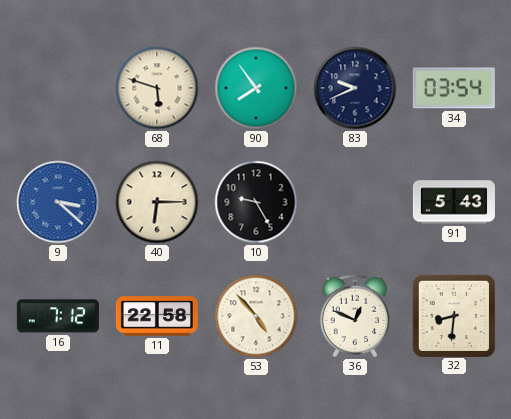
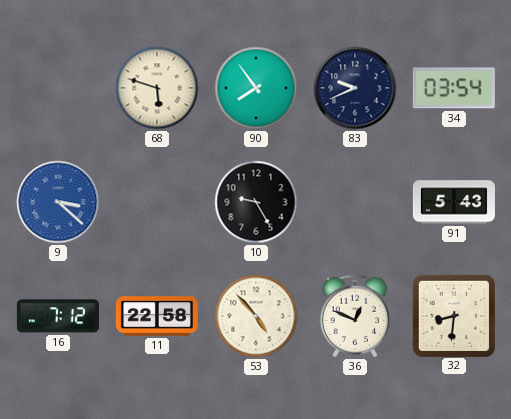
40: 6:15 -> none
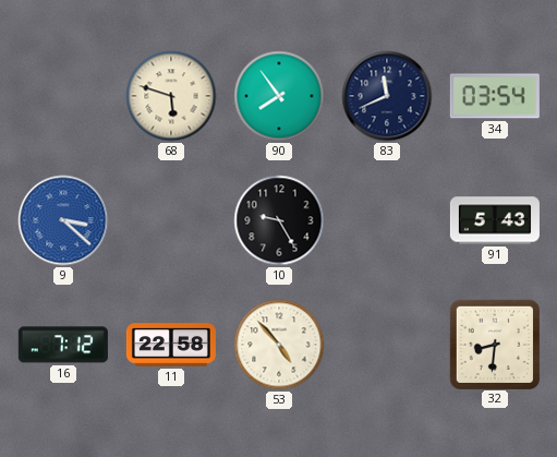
83: 9:41 -> 11:41
36: 12:49 -> none
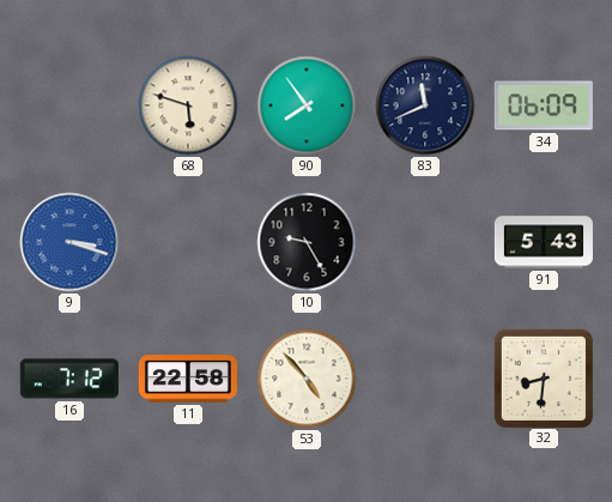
34: 03:54 -> 06:09
9: 3:22 -> 3:18
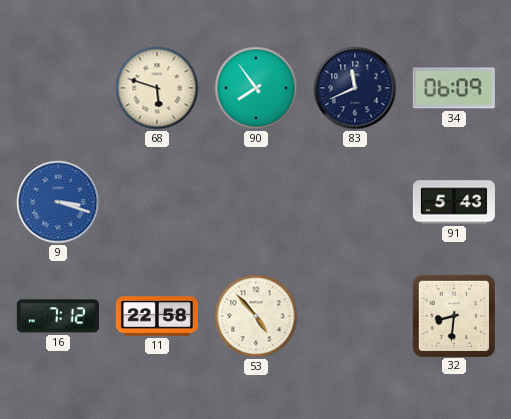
10: 9:25 -> none
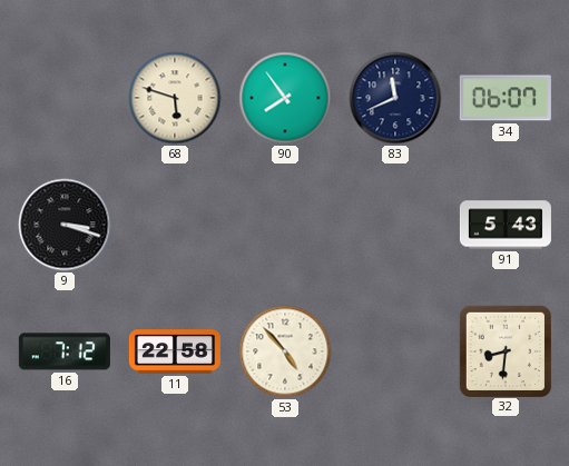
34: 06:09 -> 06:07
9 dial: blue -> black
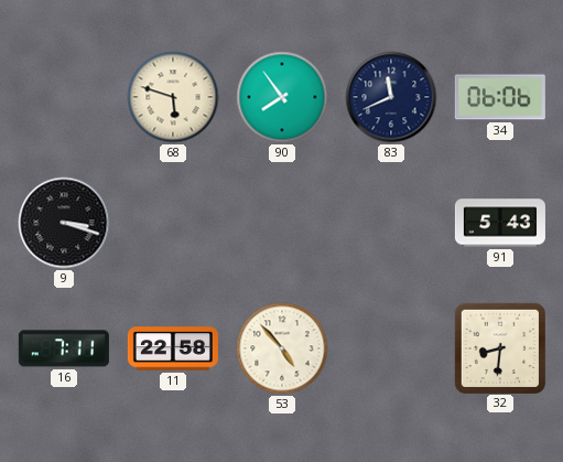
34: 06:07 -> 06:06
16: 7:12 -> 7:11
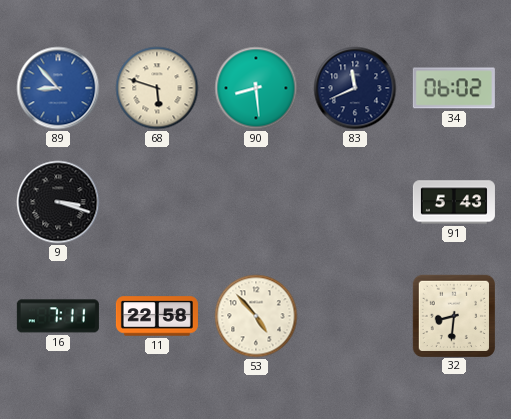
89: none -> 8:53
90: 7:54 -> 8:29
34: 06:06 -> 06:02
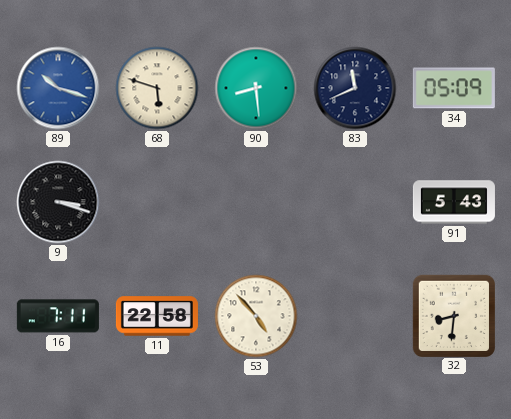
89: 8:53 -> 10:18
34: 06:02 -> 05:09
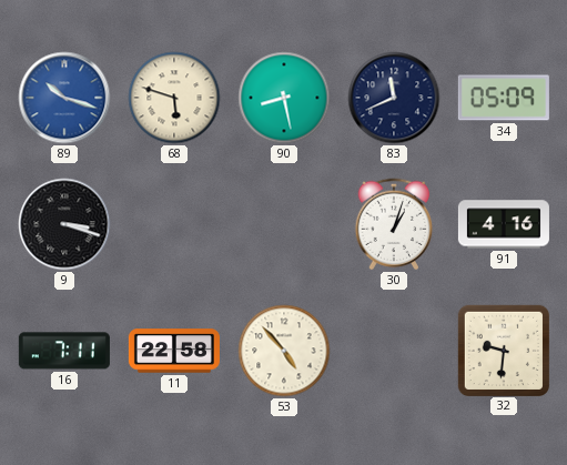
90: 8:29 -> 8:28
30: none -> 1:03
91: 5:43 -> 4:16
32: 8:31 -> 9:31
